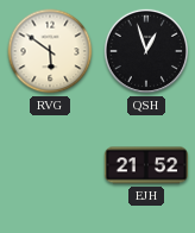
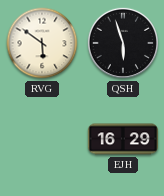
QSH: 12:57 -> 5:57
EJH: 21:52 -> 16:29
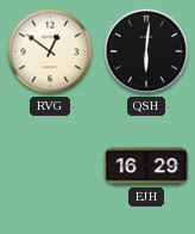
RVG: 5:51 -> 12:51
QSH: 5:57 -> 6:01
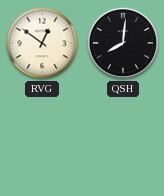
QSH: 6:01 -> 8:01
EJH: 16:29 -> none
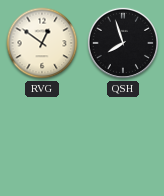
QSH: 8:01 -> 7:57
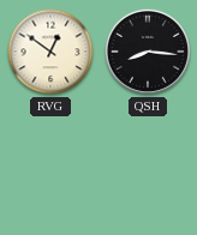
QSH: 7:57 -> 8:16
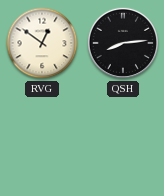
QSH: 8:16 -> 8:14
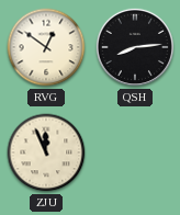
ZJU: none -> 11:56
